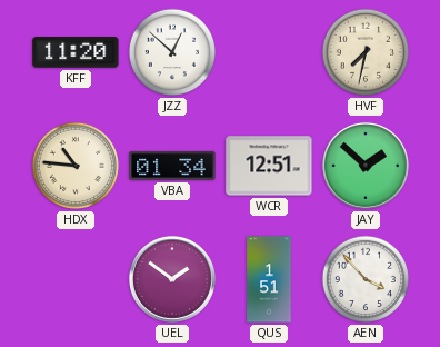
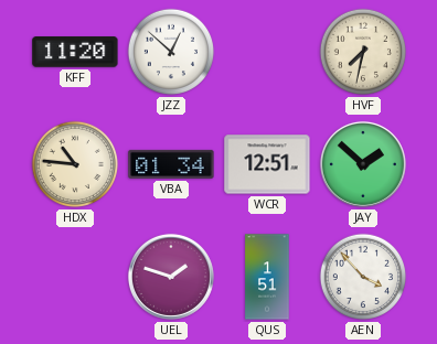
UEL: 1:51 -> 1:48
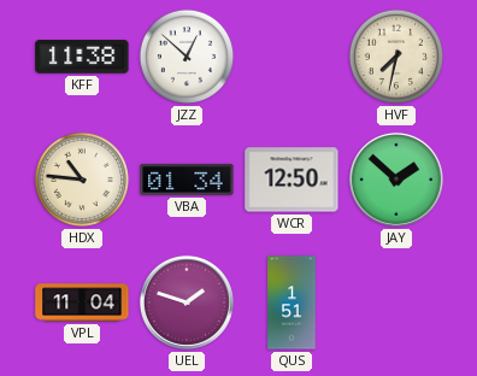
KFF: 11:20 -> 11:38
WCR: 12:51 -> 12:50
VPL: none -> 11:04
AEN: 3:53 -> none
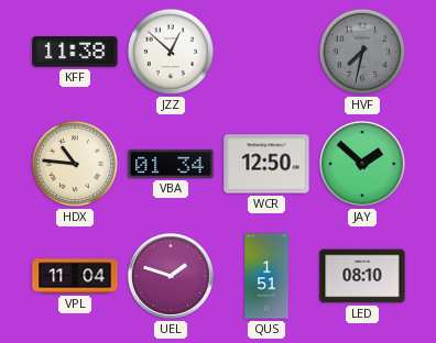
HVF dial: cream -> grey
LED: none -> 08:10
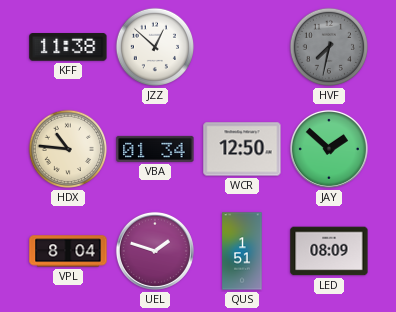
VPL: 11:04 -> 8:04
LED: 08:10 -> 08:09
